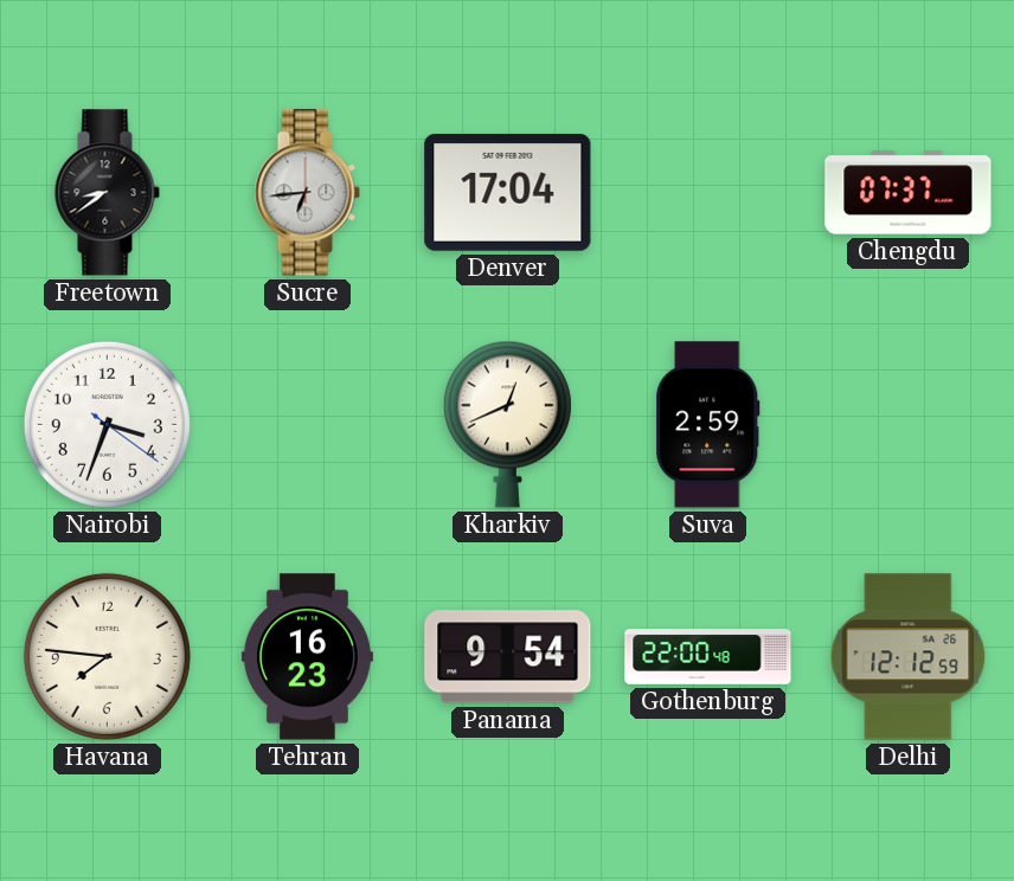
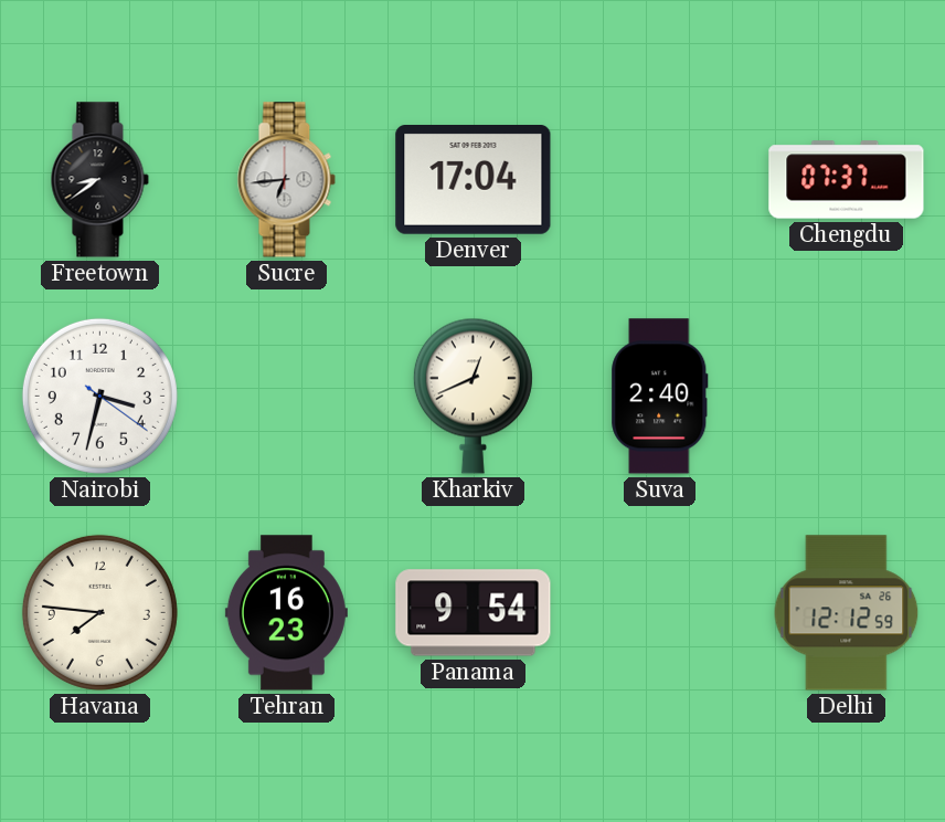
Nairobi: 3:33 -> 3:32
Suva: 2:59 -> 2:40
Gothenburg: 22:00 -> none
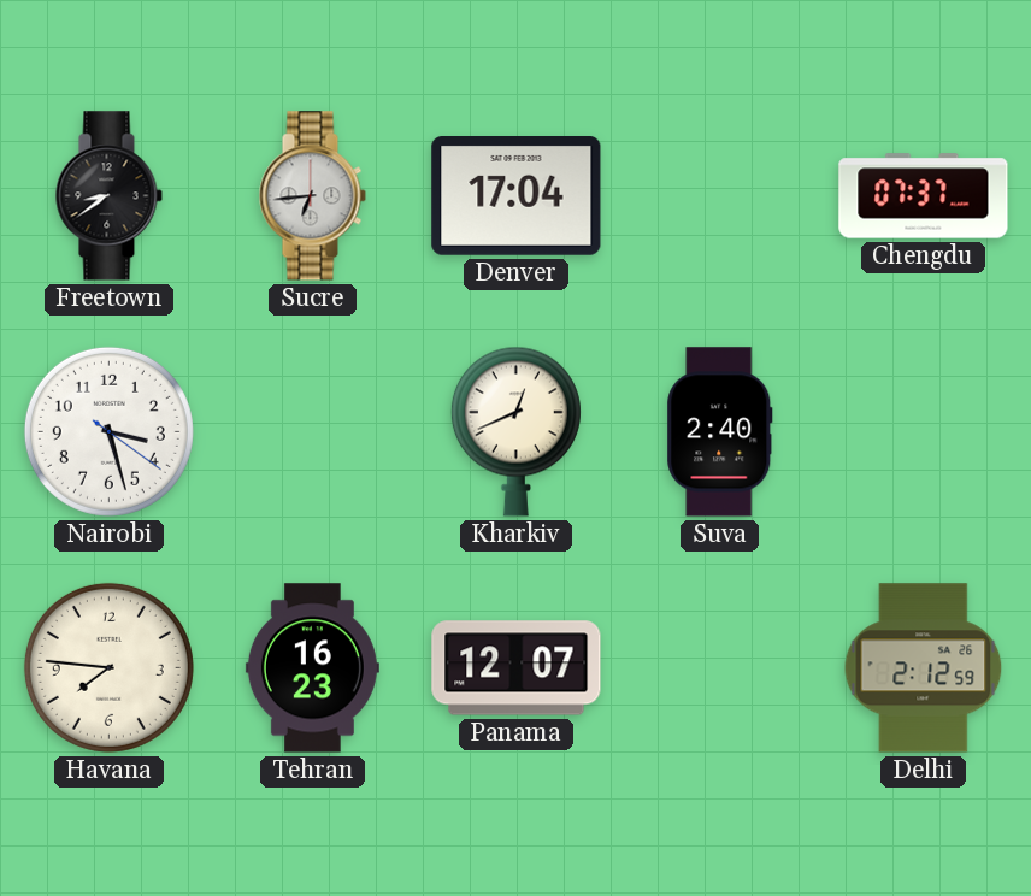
Nairobi: 3:32 -> 3:27
Panama: 9:54 -> 12:07
Delhi: 12:12 -> 2:12
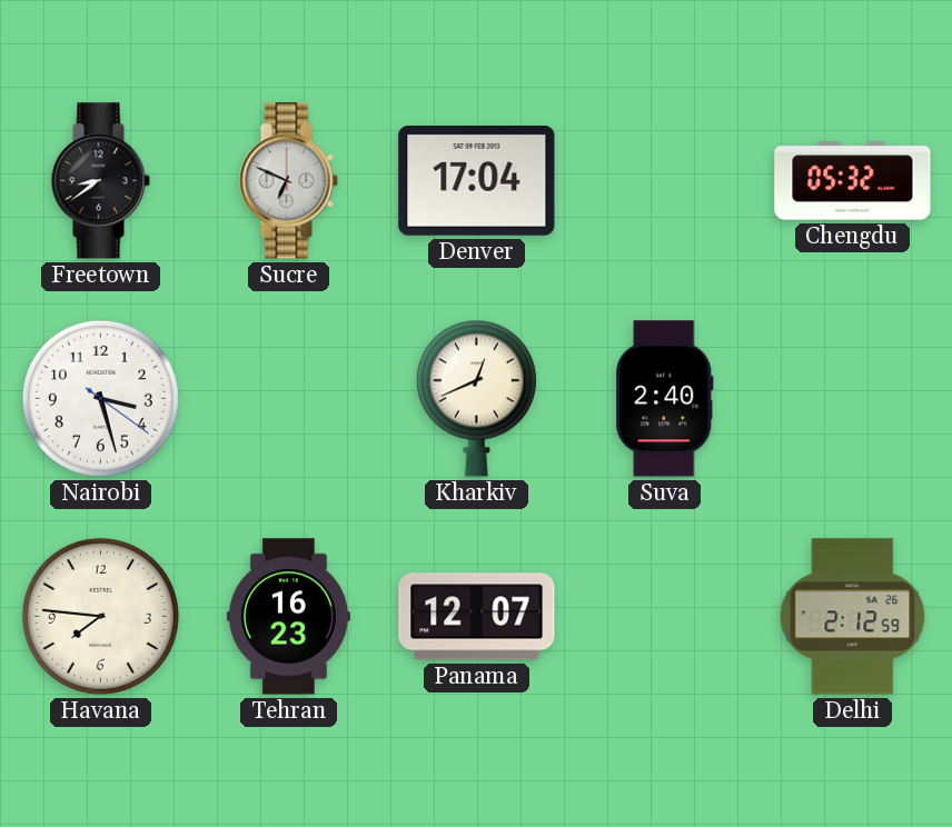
Sucre: 6:44 -> 6:49
Chengdu: 07:37 -> 05:32
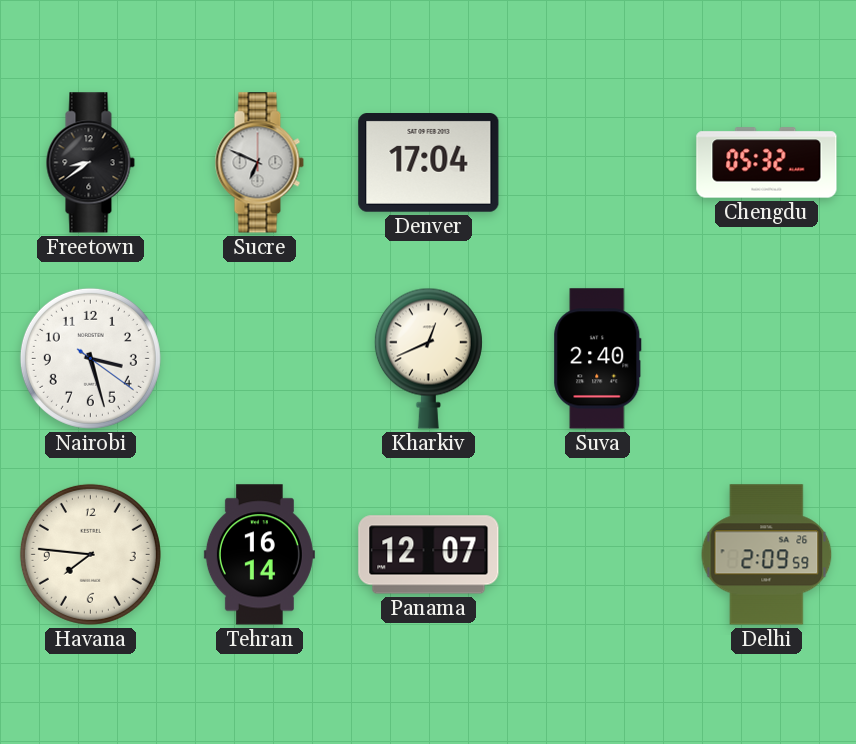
Tehran: 16:23 -> 16:14
Delhi: 2:12 -> 2:09
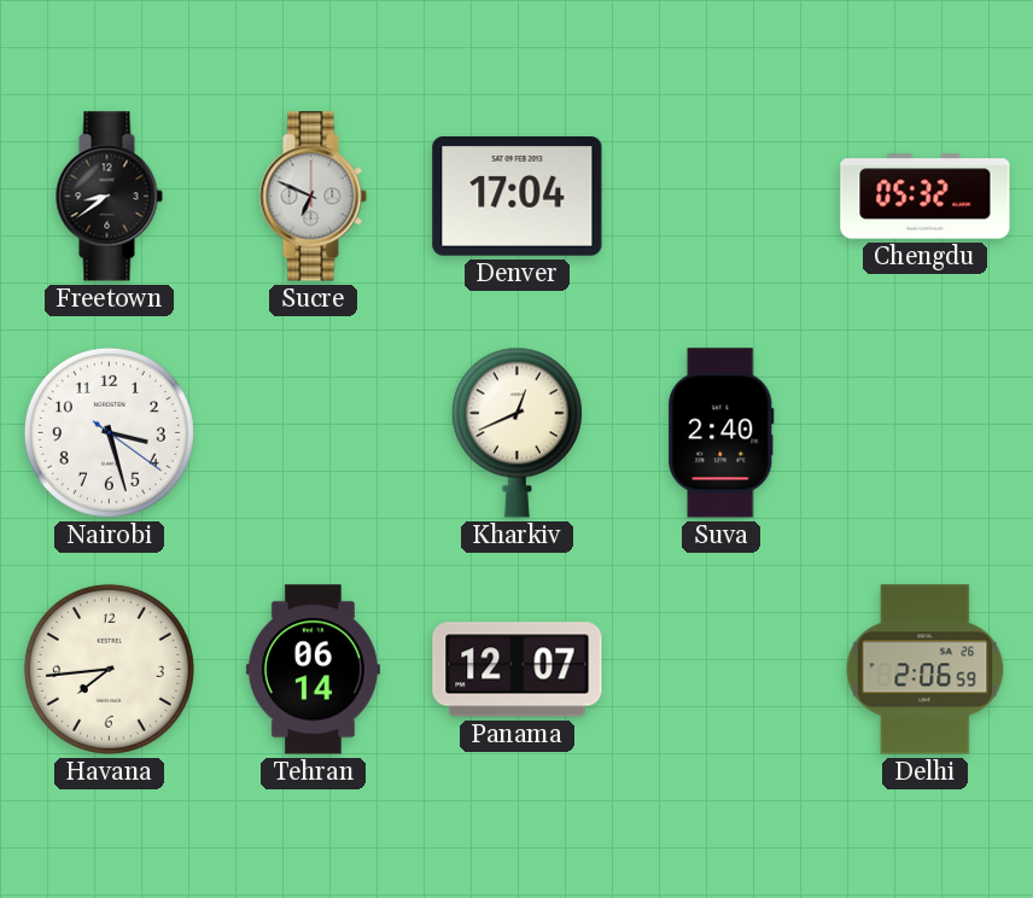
Havana: 7:46 -> 7:44
Tehran: 16:14 -> 06:14
Delhi: 2:09 -> 2:06
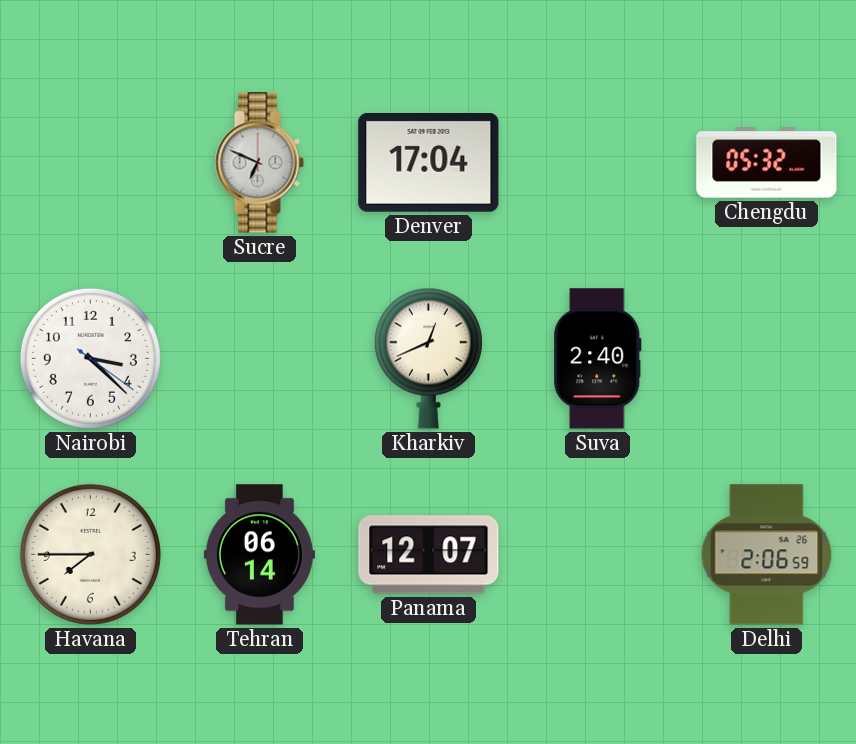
Freetown: 8:39 -> none
Nairobi: 3:27 -> 3:22
Havana: 7:44 -> 7:45
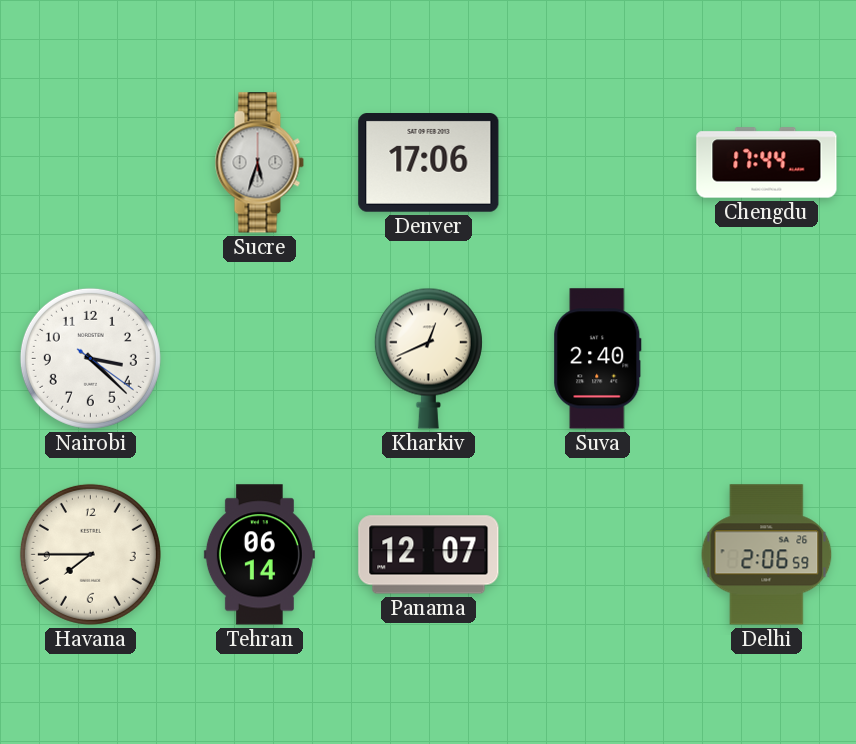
Sucre: 6:49 -> 5:33
Denver: 17:04 -> 17:06
Chengdu: 05:32 -> 17:44
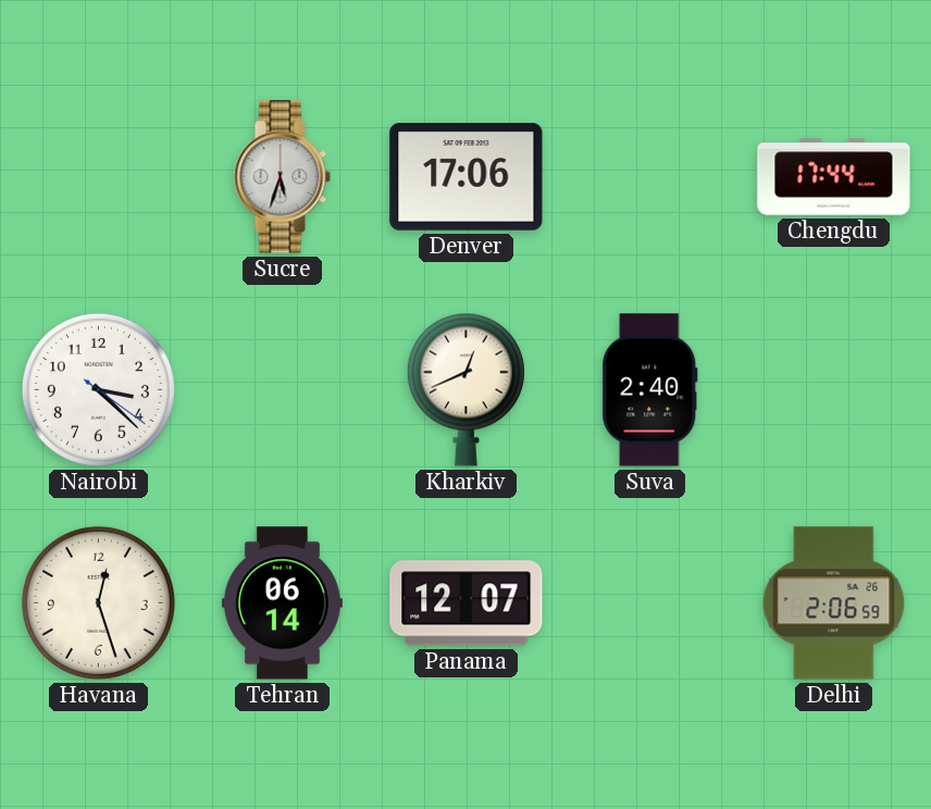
Havana: 7:45 -> 12:27
